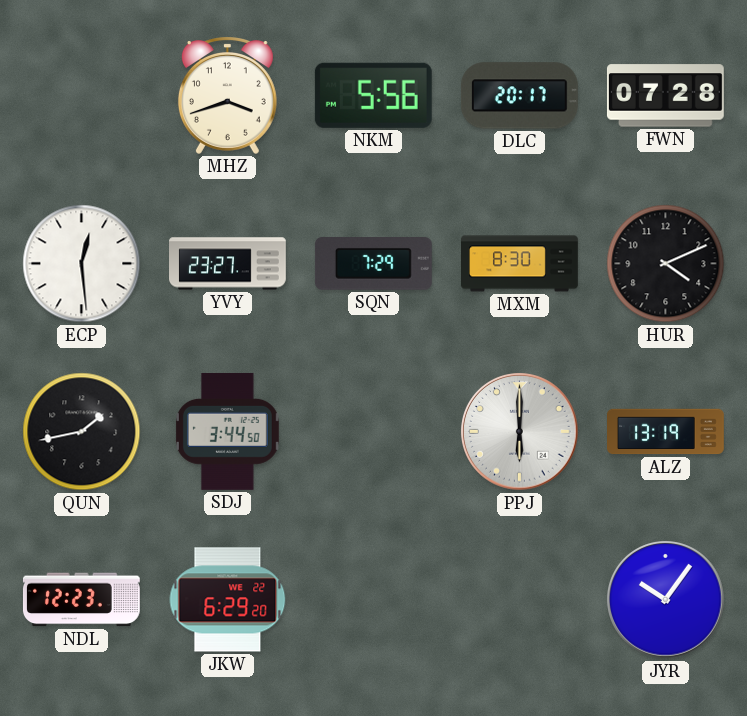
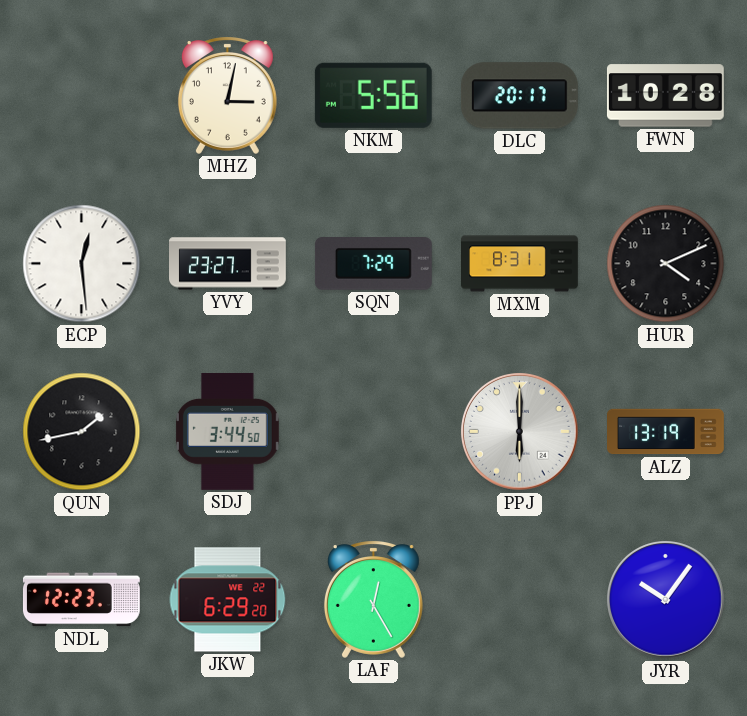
MHZ: 3:42 -> 3:02
FWN: 07:28 -> 10:28
MXM: 8:30 -> 8:31
LAF: none -> 12:25
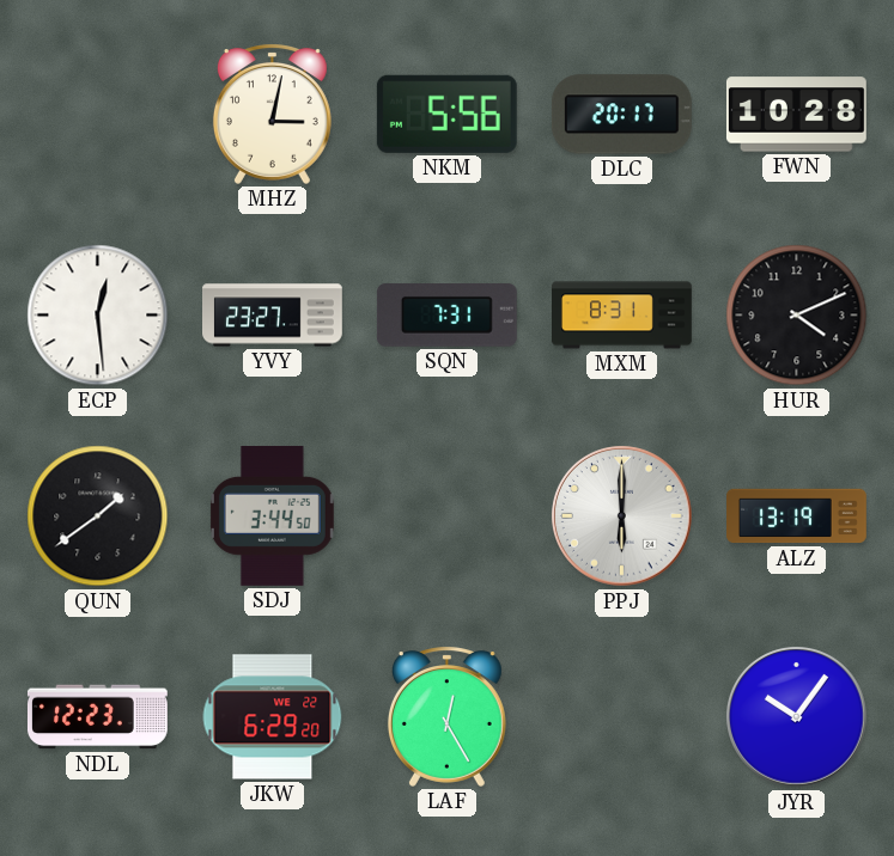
SQN: 7:29 -> 7:31
QUN: 1:43 -> 1:39
